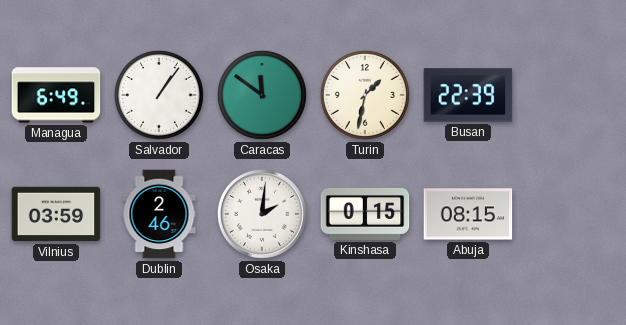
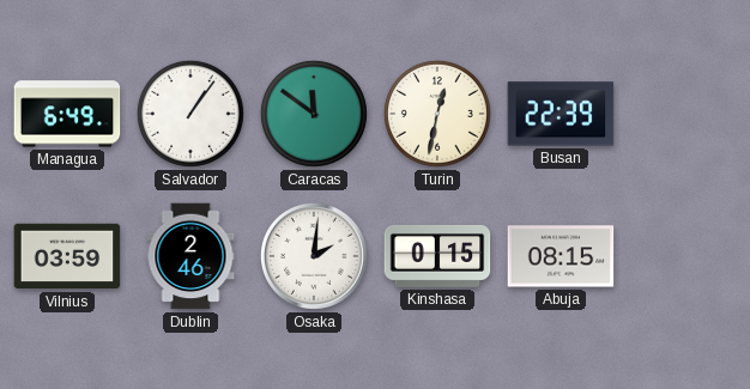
Turin: 1:32 -> 12:32
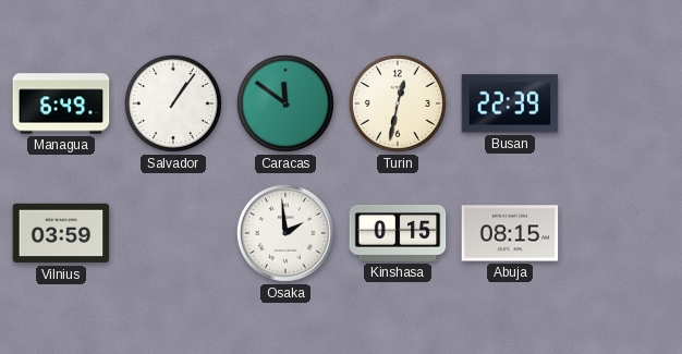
Dublin: 2:46 -> none
Osaka: 2:01 -> 1:59
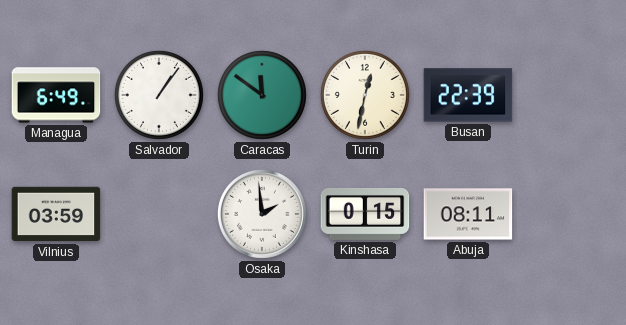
Abuja: 08:15 -> 08:11
